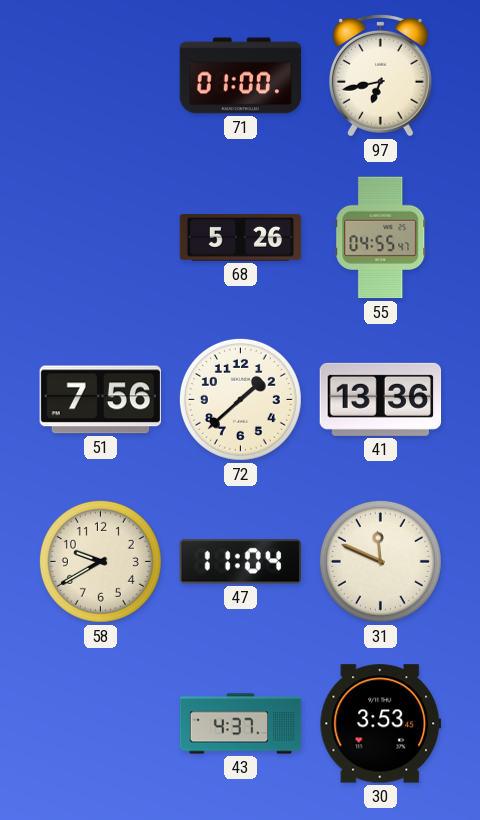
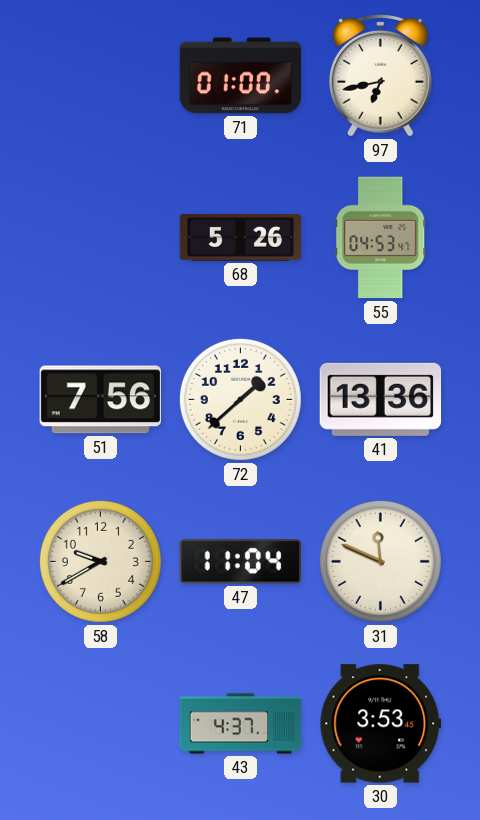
55: 04:55 -> 04:53
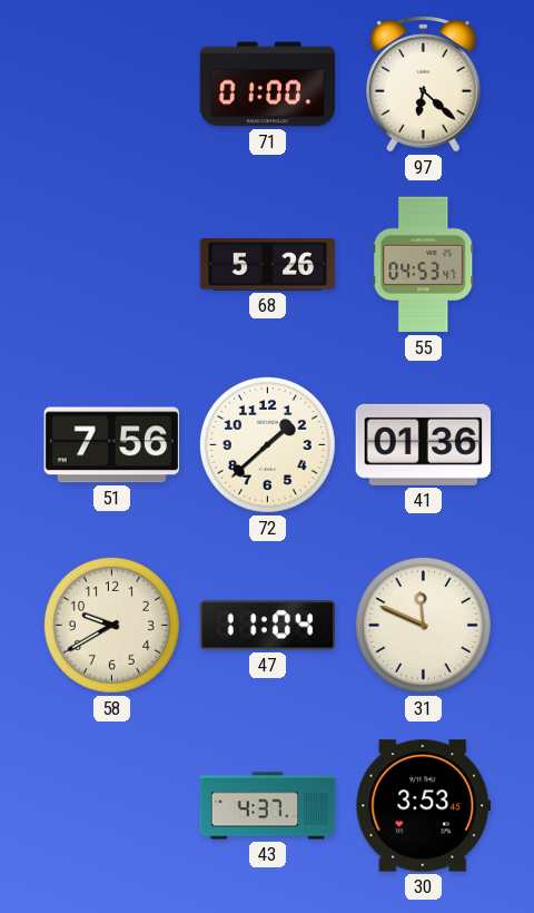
97: 6:43 -> 6:22
41: 13:36 -> 01:36
